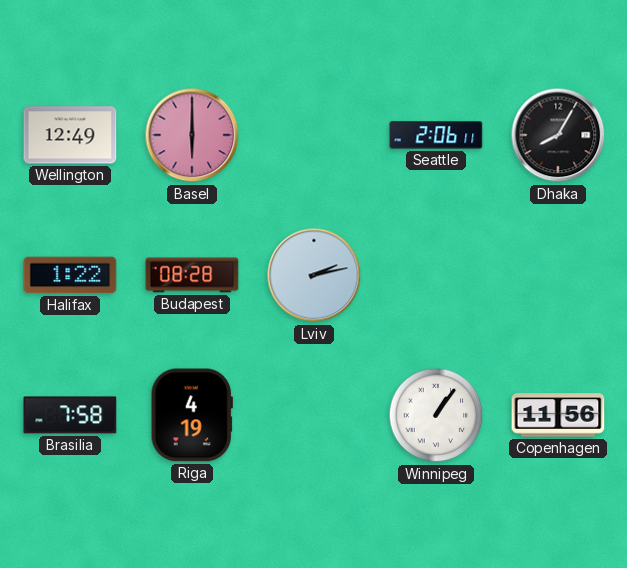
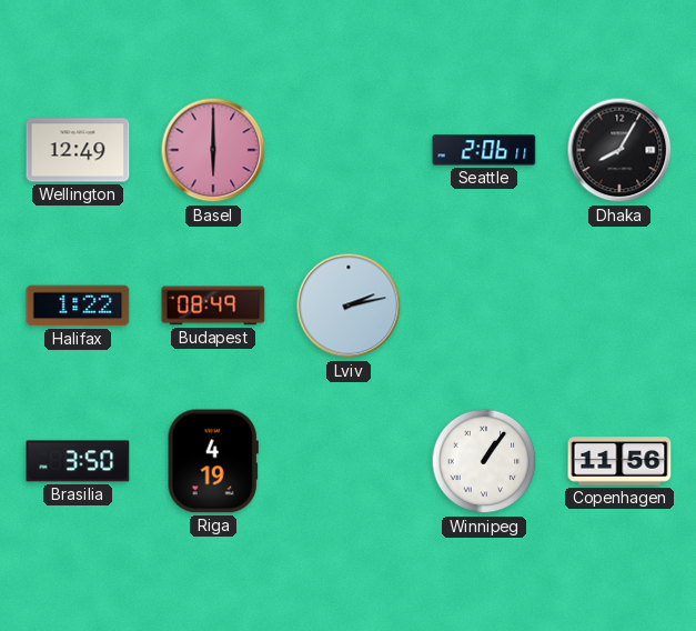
Budapest: 08:28 -> 08:49
Brasilia: 7:58 -> 3:50
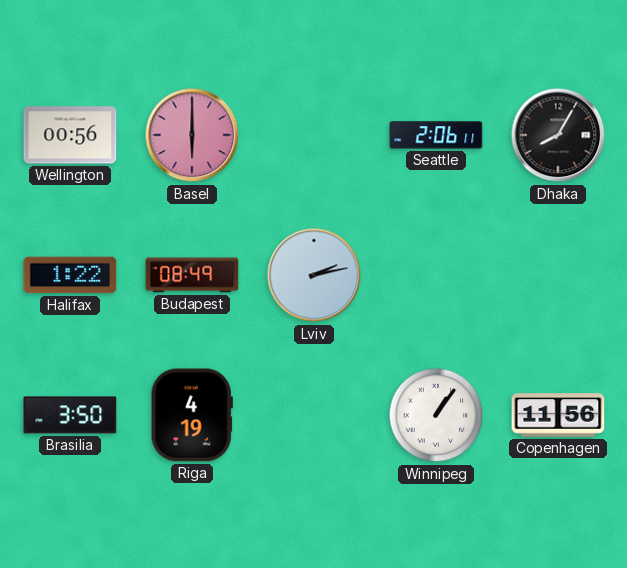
Wellington: 12:49 -> 00:56
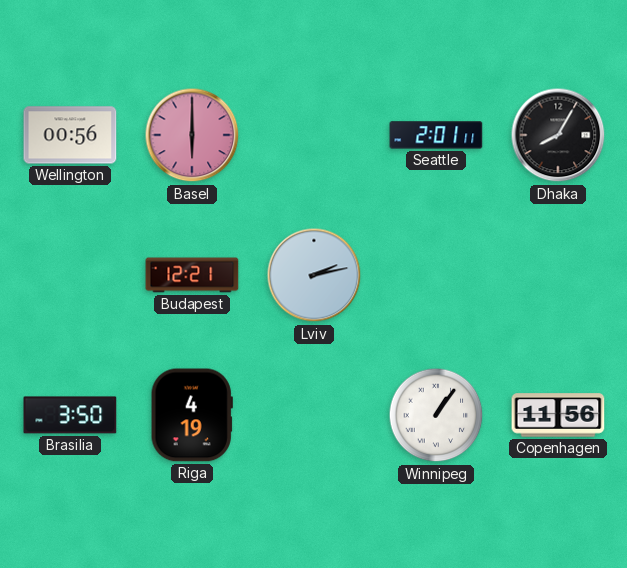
Seattle: 2:06 -> 2:01
Halifax: 1:22 -> none
Budapest: 08:49 -> 12:21
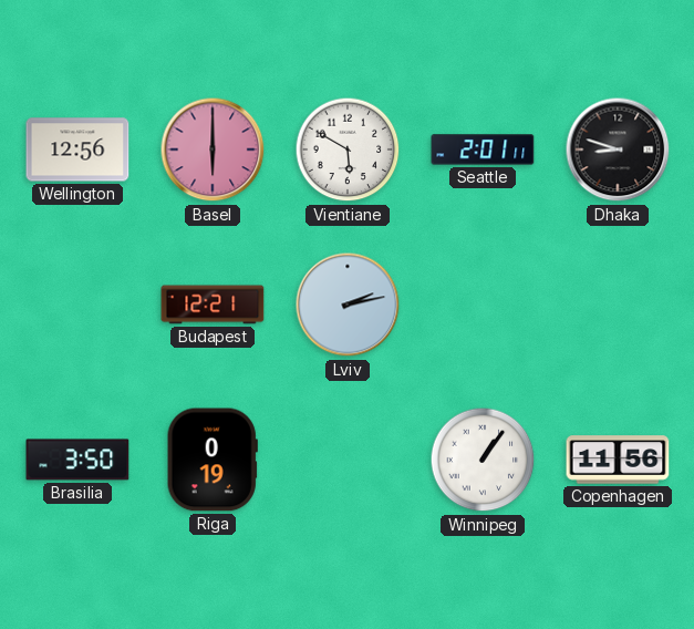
Wellington: 00:56 -> 12:56
Vientiane: none -> 5:50
Dhaka: 8:05 -> 8:48
Riga: 4:19 -> 0:19
